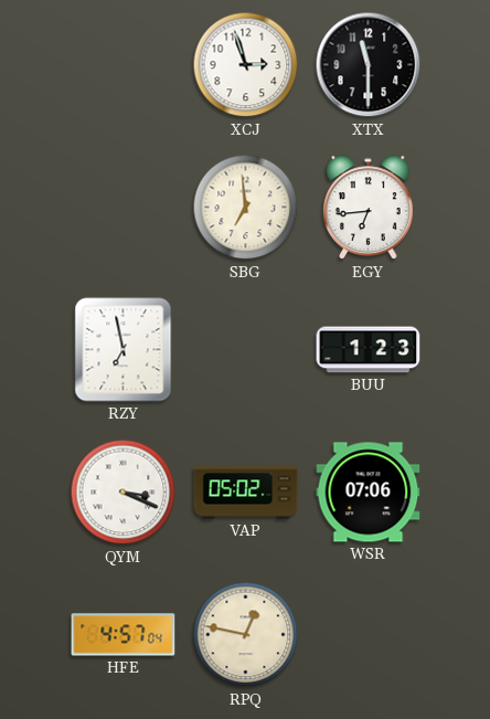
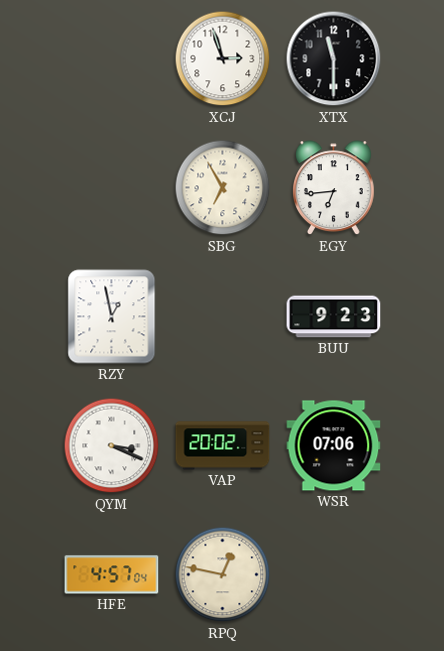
SBG: 6:59 -> 6:55
RZY: 6:58 -> 12:58
BUU: 1:23 -> 9:23
VAP: 05:02 -> 20:02
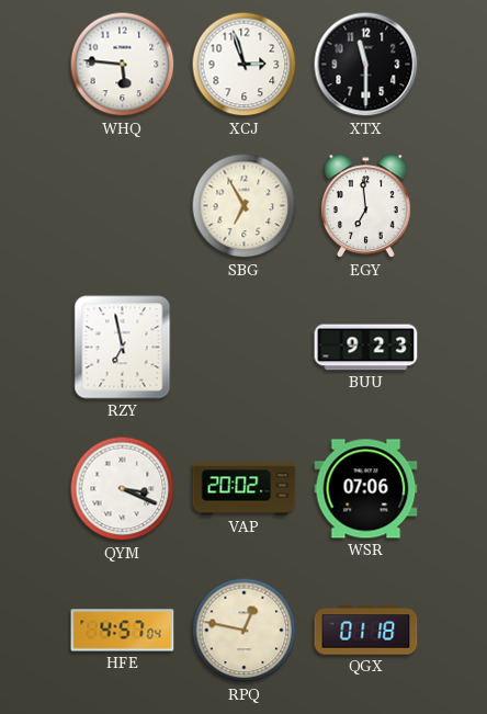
WHQ: none -> 5:46
EGY: 6:44 -> 6:59
RZY: 12:58 -> 6:58
QGX: none -> 01:18
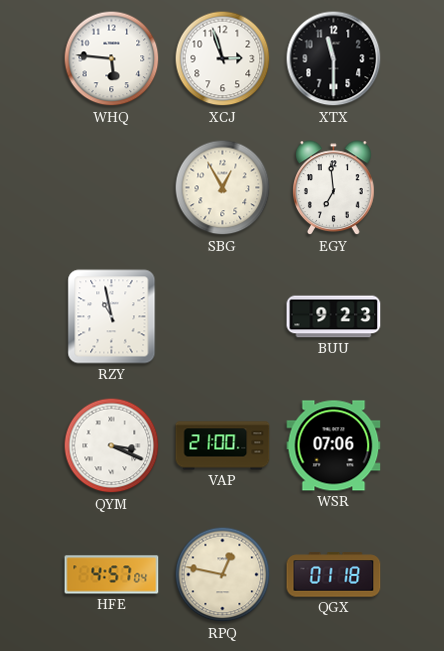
SBG: 6:55 -> 12:55
RZY: 6:58 -> 10:58
VAP: 20:02 -> 21:00
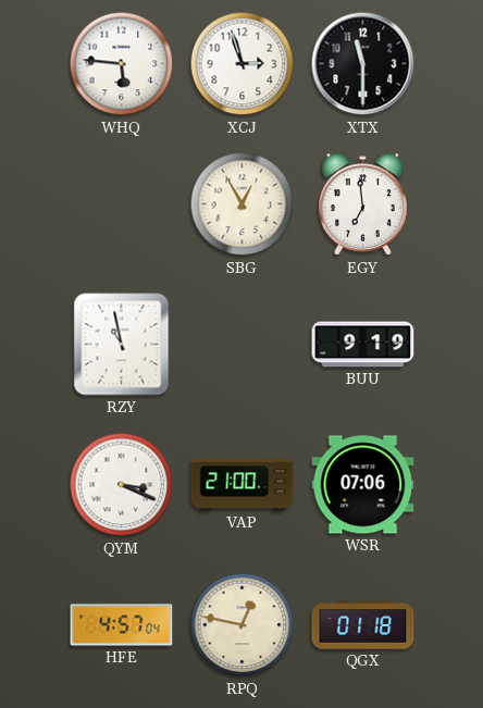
BUU: 9:23 -> 9:19
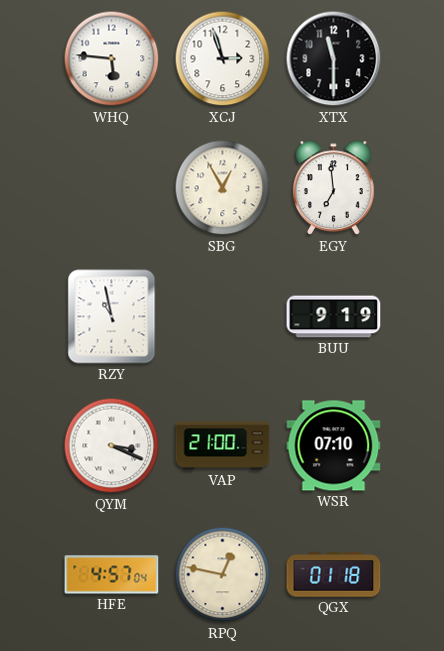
WSR: 07:06 -> 07:10
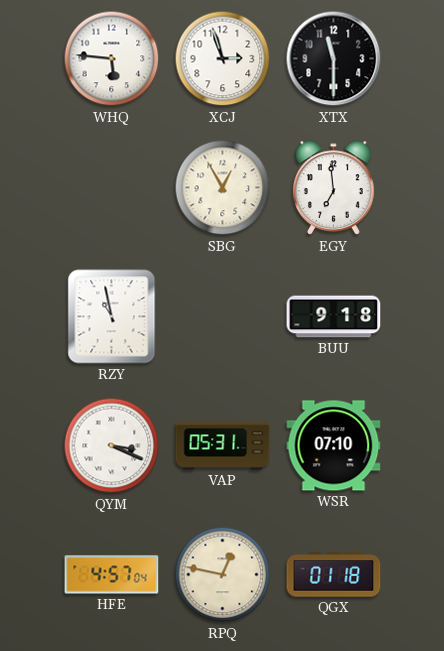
BUU: 9:19 -> 9:18
VAP: 21:00 -> 05:31
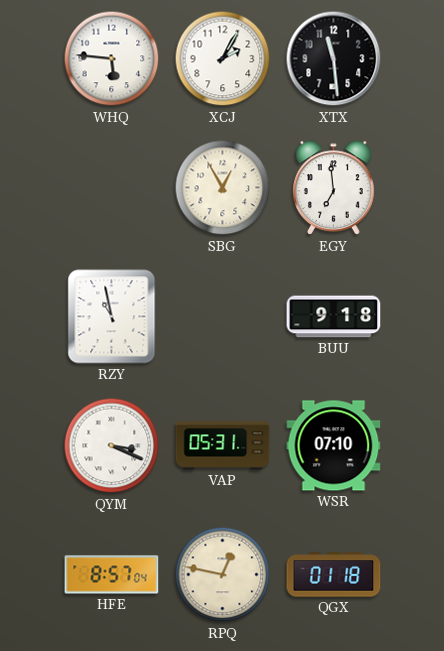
XCJ: 2:57 -> 2:05
XTX: 11:30 -> 11:29
HFE: 4:57 -> 8:57
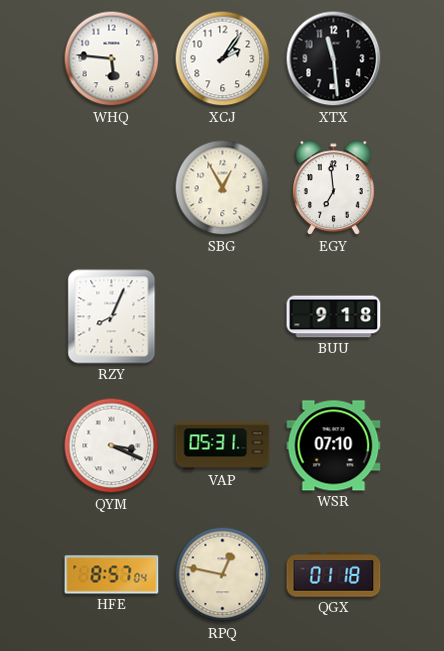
XCJ: 2:05 -> 2:06
RZY: 10:58 -> 8:04
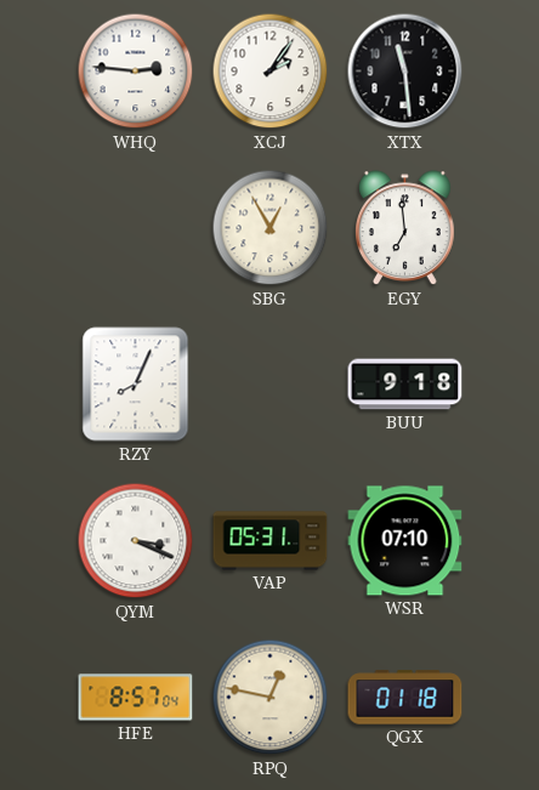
WHQ: 5:46 -> 2:46
